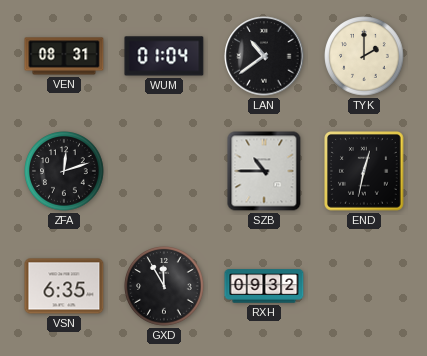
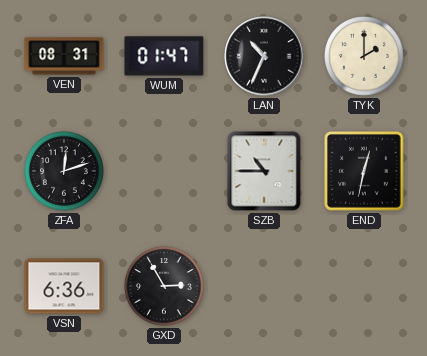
WUM: 01:04 -> 01:47
LAN: 10:39 -> 10:34
VSN: 6:35 -> 6:36
GXD: 11:55 -> 2:55
RXH: 09:32 -> none
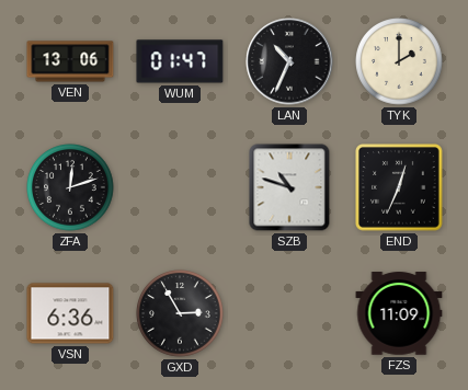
VEN: 08:31 -> 13:06
SZB: 10:45 -> 10:48
END: 12:32 -> 12:34
FZS: none -> 11:09
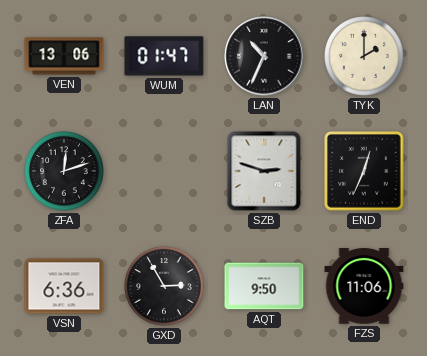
SZB: 10:48 -> 2:48
AQT: none -> 9:50
FZS: 11:09 -> 11:06
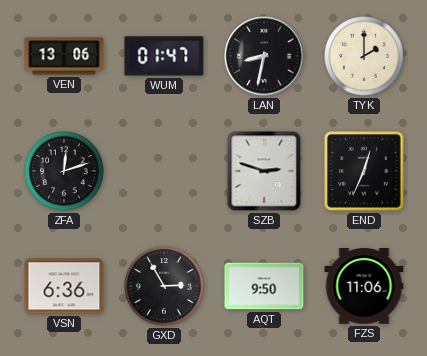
LAN: 10:34 -> 8:32
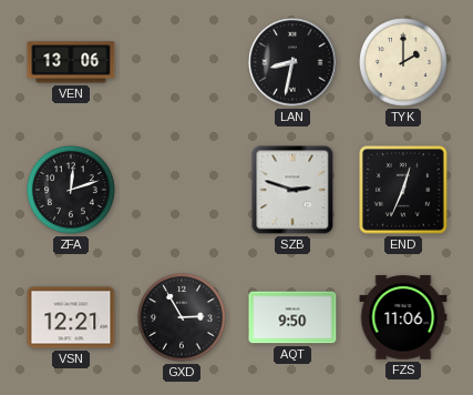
WUM: 01:47 -> none
VSN: 6:36 -> 12:21
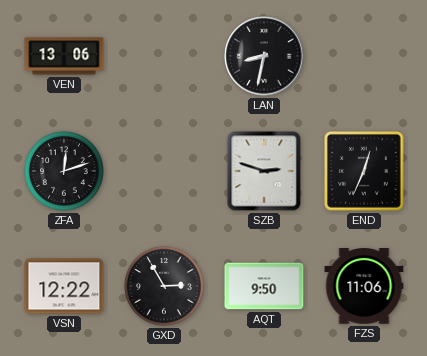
TYK: 2:00 -> none
VSN: 12:21 -> 12:22
